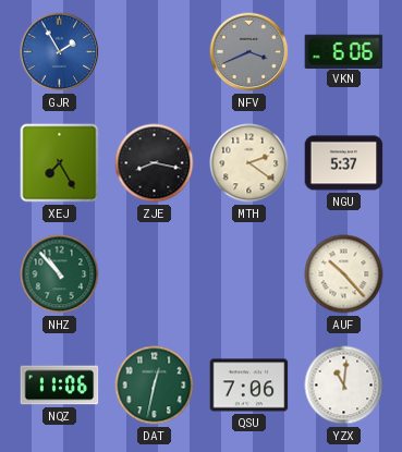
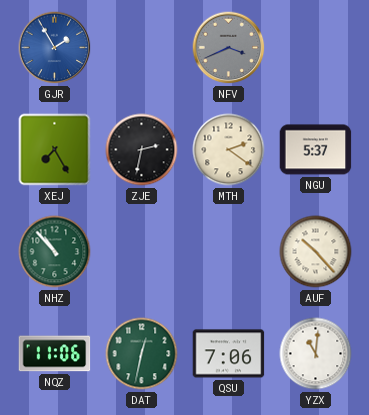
VKN: 6:06 -> none
ZJE: 8:17 -> 2:32
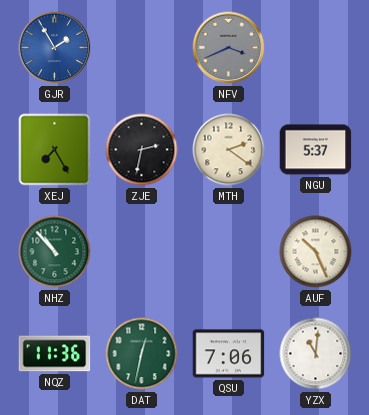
AUF: 10:23 -> 10:26
NQZ: 11:06 -> 11:36
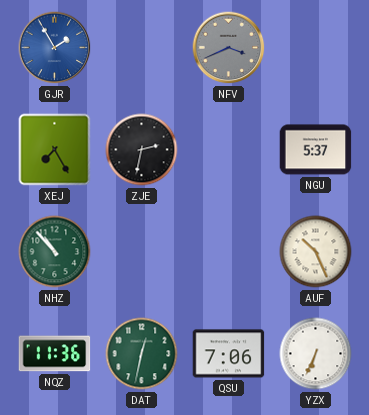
MTH: 2:21 -> none
YZX: 11:01 -> 6:34
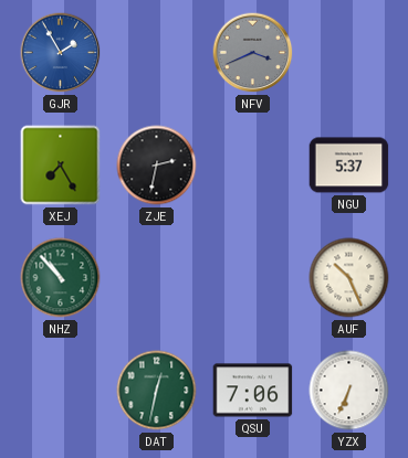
NQZ: 11:36 -> none
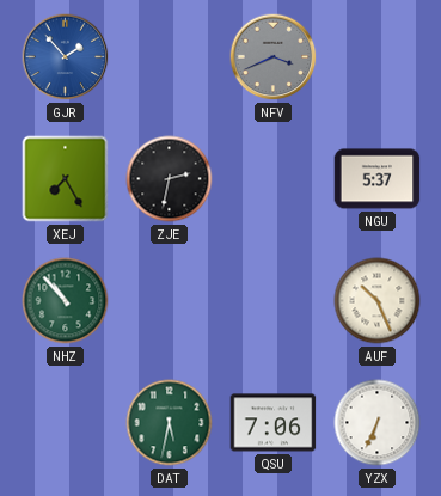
GJR: 1:55 -> 1:53
DAT: 12:32 -> 5:32
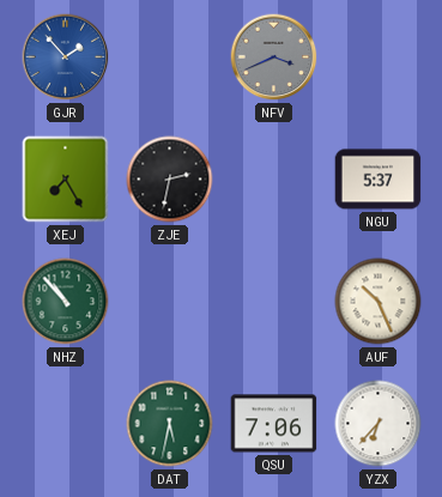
YZX: 6:34 -> 6:37
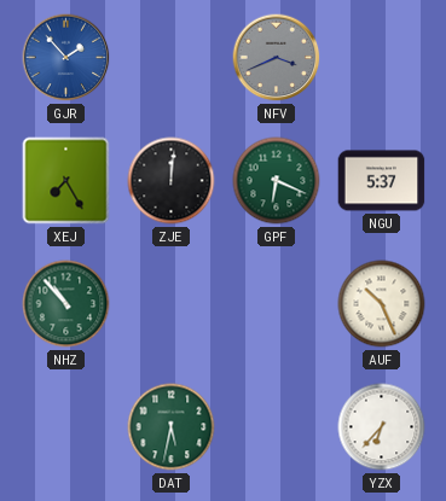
ZJE: 2:32 -> 12:01
GPF: none -> 6:19
QSU: 7:06 -> none
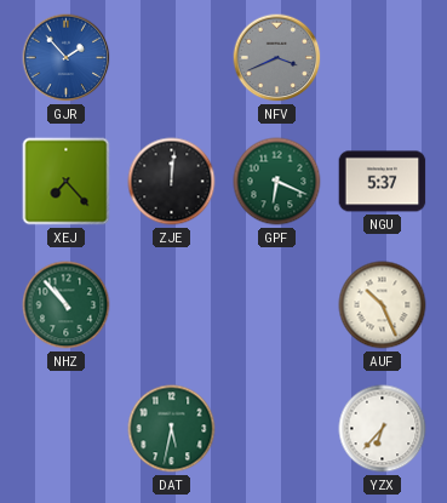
XEJ: 7:25 -> 7:23
